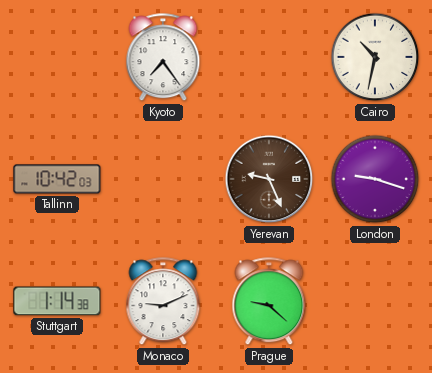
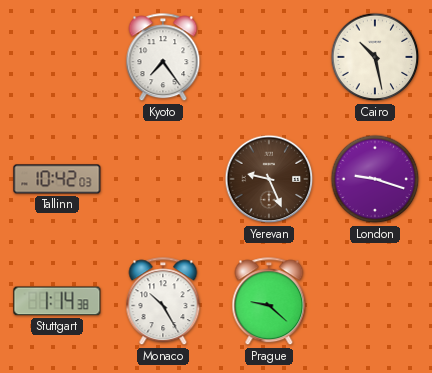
Cairo: 10:32 -> 10:28
Monaco: 9:11 -> 10:25
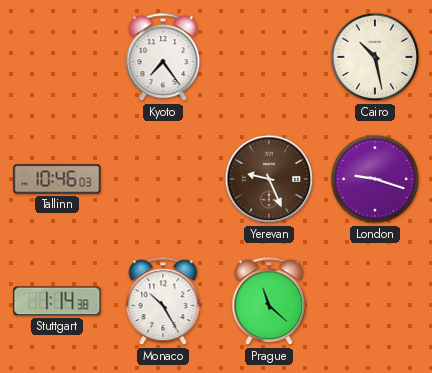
Tallinn: 10:42 -> 10:46
Prague: 9:22 -> 11:22
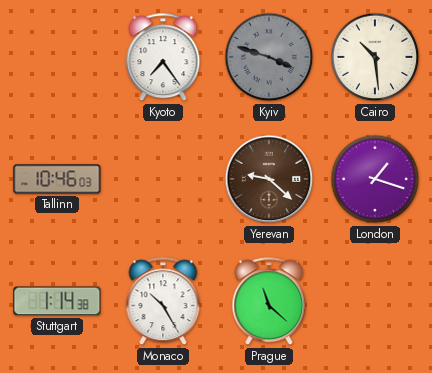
Kyiv: none -> 3:48
Cairo: 10:28 -> 10:29
Yerevan: 9:26 -> 9:22
London: 9:18 -> 1:18
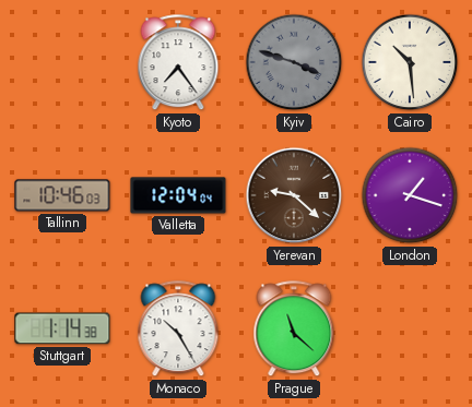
Valletta: none -> 12:04
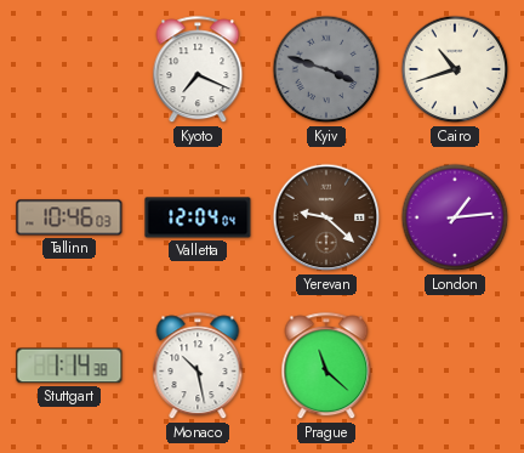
Kyoto: 7:24 -> 7:19
Cairo: 10:29 -> 10:42
London: 1:18 -> 1:14
Monaco: 10:25 -> 10:28
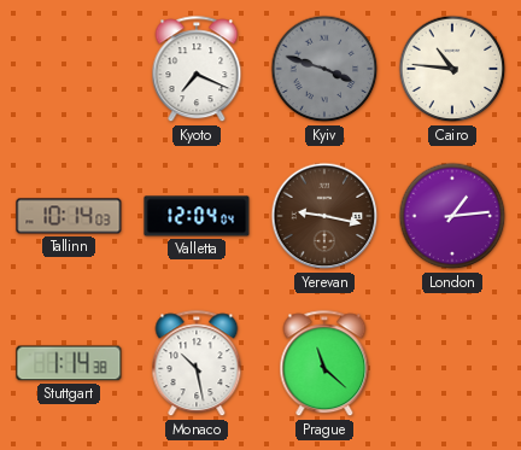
Cairo: 10:42 -> 10:46
Tallinn: 10:46 -> 10:14
Yerevan: 9:22 -> 9:17
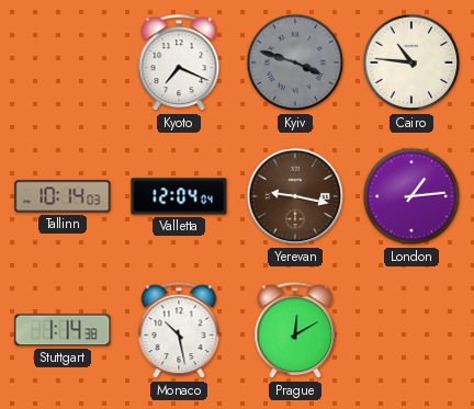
Prague: 11:22 -> 12:10
